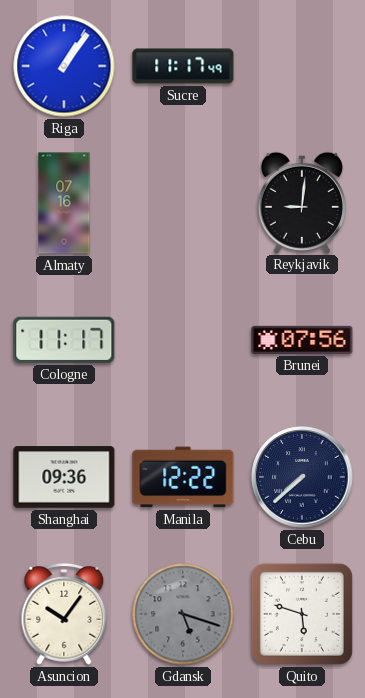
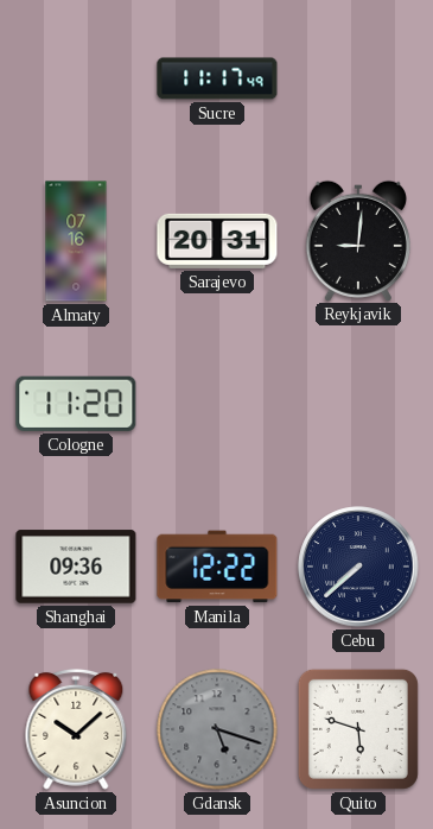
Riga: 1:06 -> none
Sarajevo: none -> 20:31
Cologne: 11:17 -> 11:20
Brunei: 07:56 -> none
Asuncion: 10:06 -> 10:08
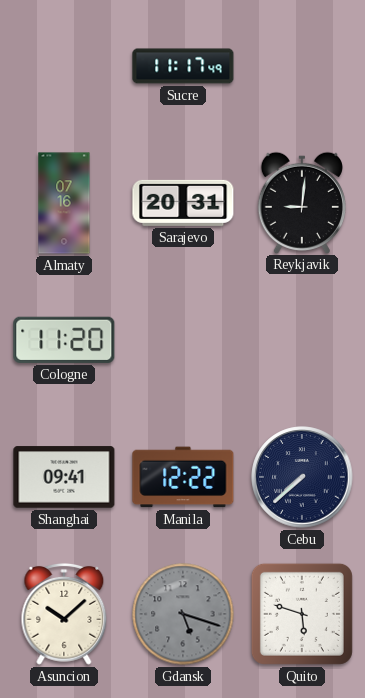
Shanghai: 09:36 -> 09:41
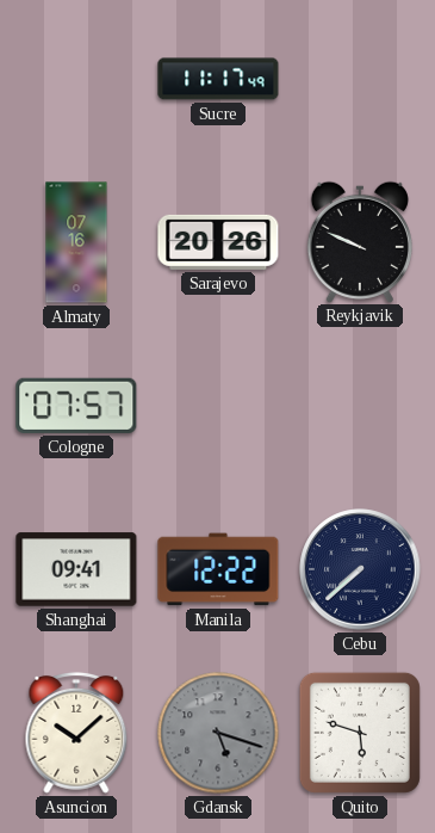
Sarajevo: 20:31 -> 20:26
Reykjavik: 9:01 -> 9:49
Cologne: 11:20 -> 07:57
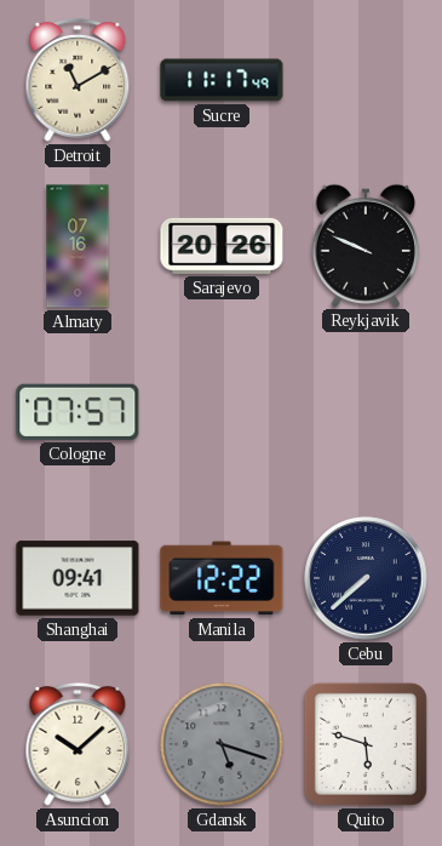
Detroit: none -> 11:10
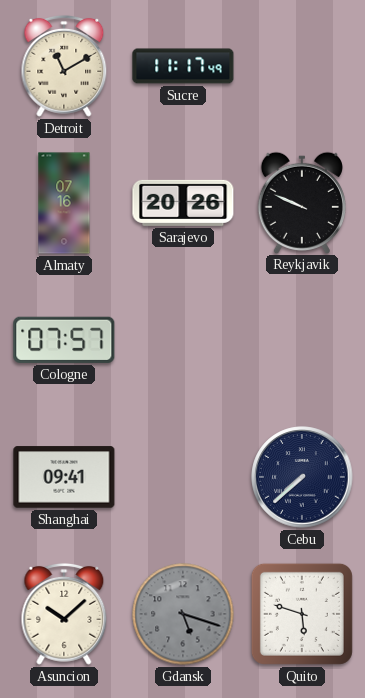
Manila: 12:22 -> none
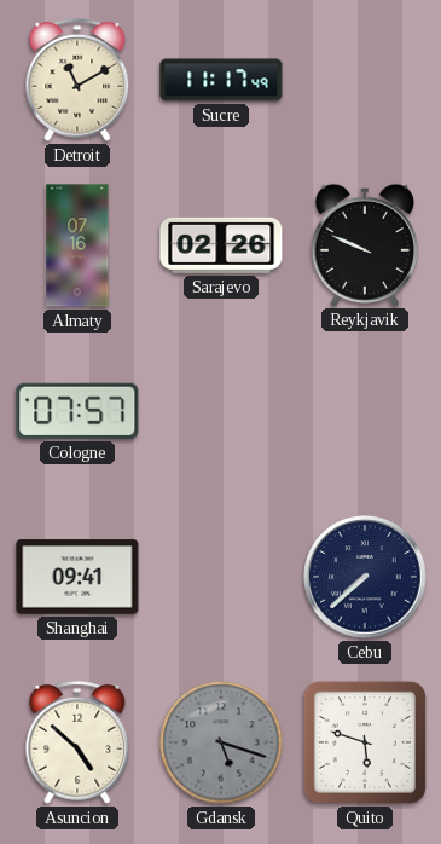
Sarajevo: 20:26 -> 02:26
Asuncion: 10:08 -> 4:52
